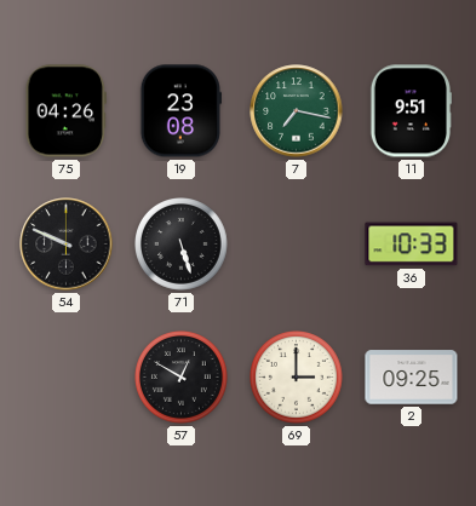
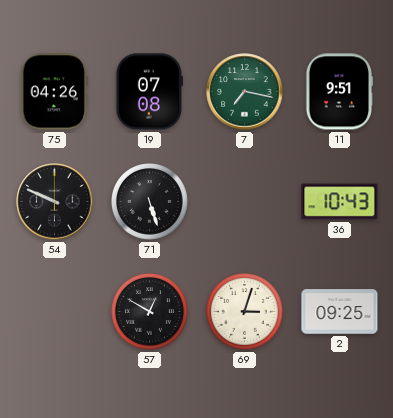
19: 23:08 -> 07:08
36: 10:33 -> 10:43
69: 3:00 -> 3:03
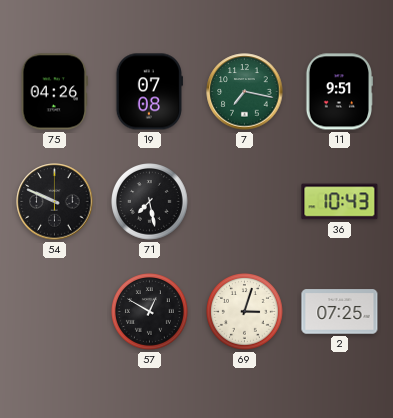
71: 5:27 -> 7:28
2: 09:25 -> 07:25
